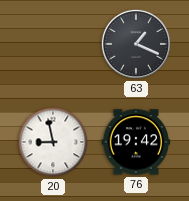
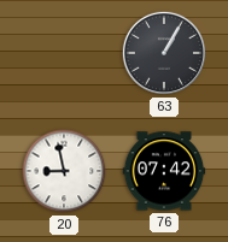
63: 1:19 -> 1:05
76: 19:42 -> 07:42
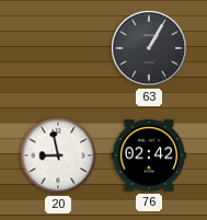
76: 07:42 -> 02:42
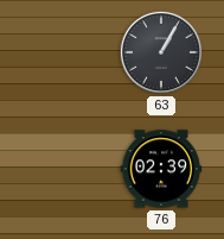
20: 8:58 -> none
76: 02:42 -> 02:39
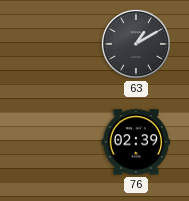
63: 1:05 -> 1:10
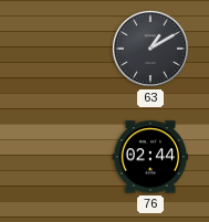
76: 02:39 -> 02:44
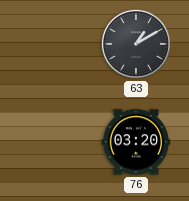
76: 02:44 -> 03:20
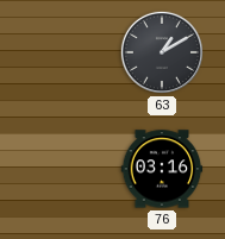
76: 03:20 -> 03:16
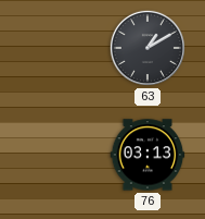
76: 03:16 -> 03:13
